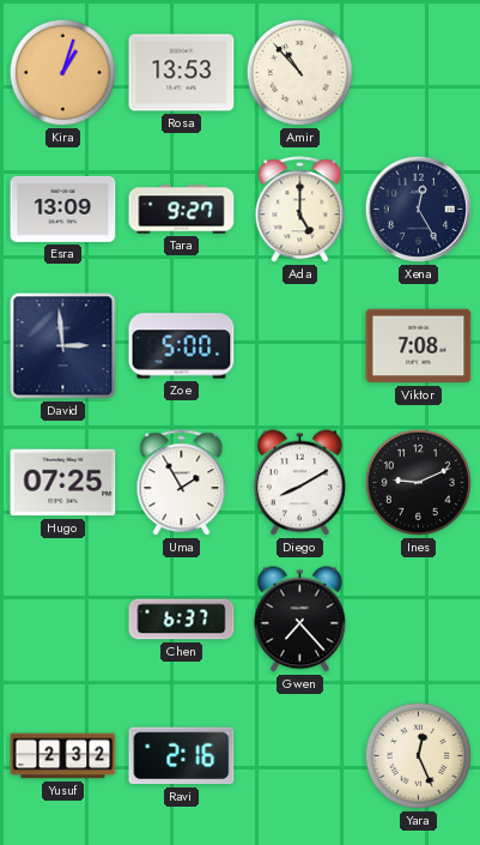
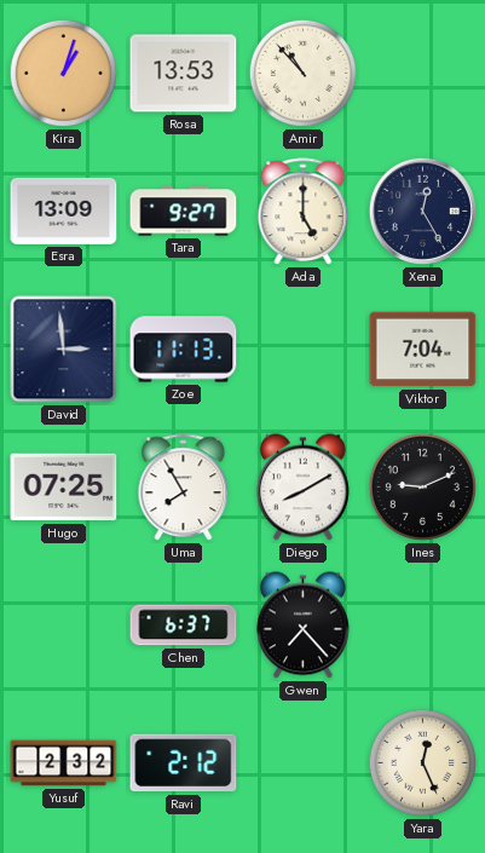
Zoe: 5:00 -> 11:13
Viktor: 7:08 -> 7:04
Uma: 1:55 -> 7:55
Ravi: 2:16 -> 2:12
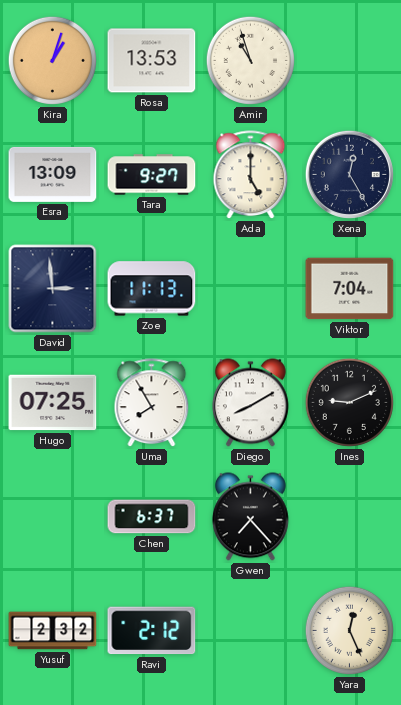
Amir: 10:53 -> 10:57
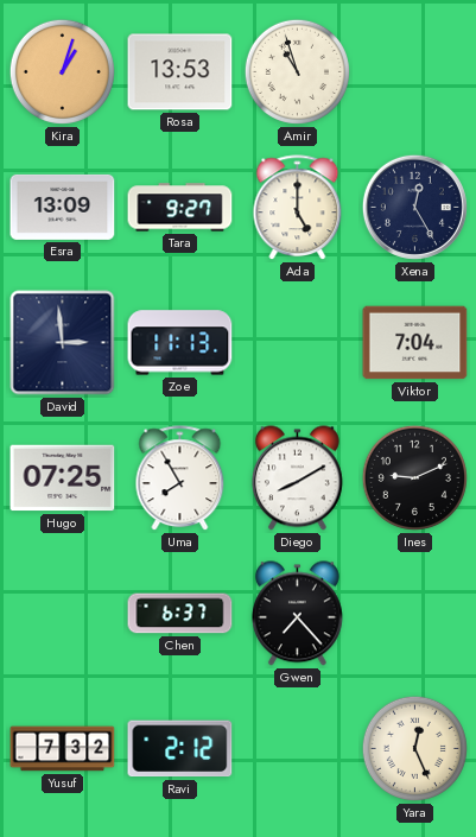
Yusuf: 2:32 -> 7:32
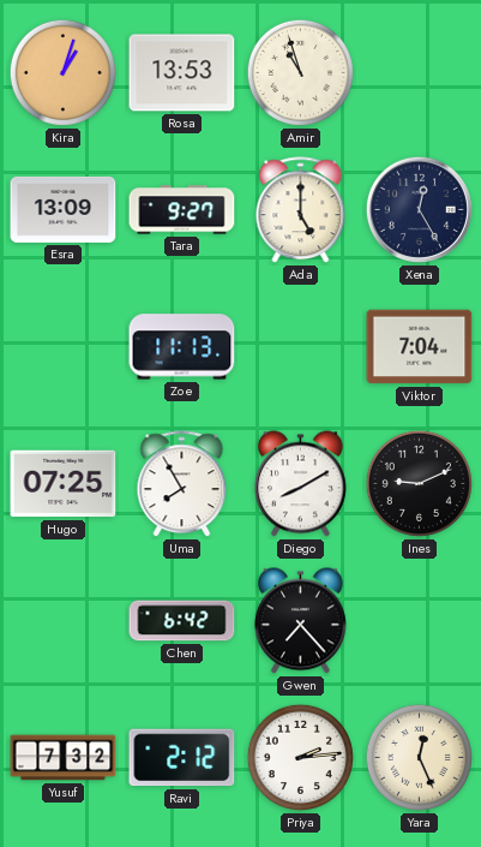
David: 2:59 -> none
Chen: 6:37 -> 6:42
Priya: none -> 2:14
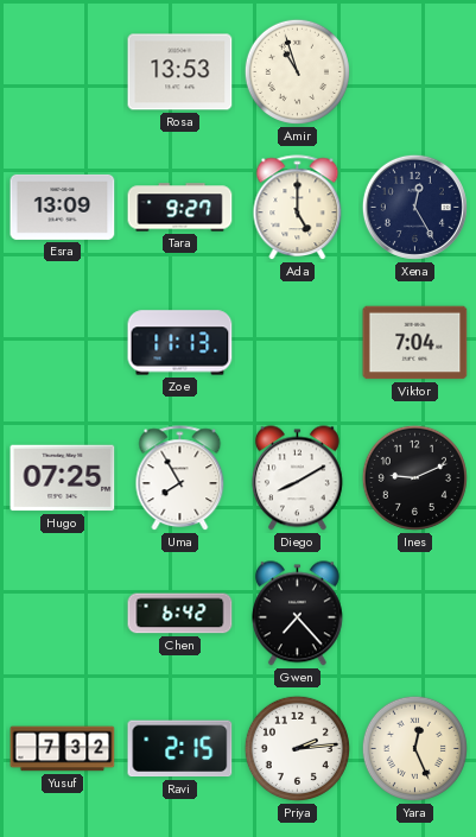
Kira: 1:03 -> none
Ravi: 2:12 -> 2:15
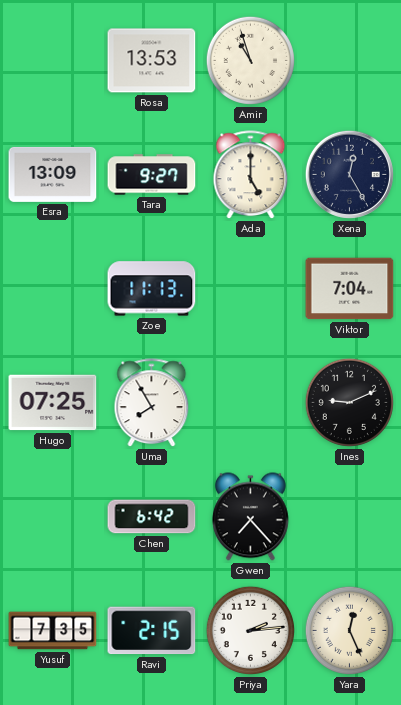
Diego: 8:10 -> none
Yusuf: 7:32 -> 7:35
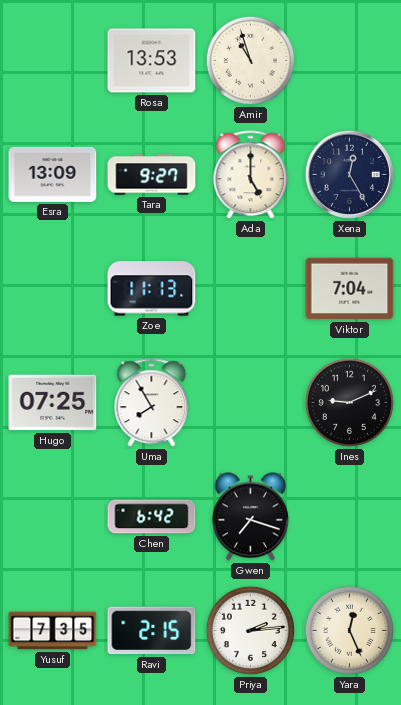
Gwen: 7:23 -> 7:18
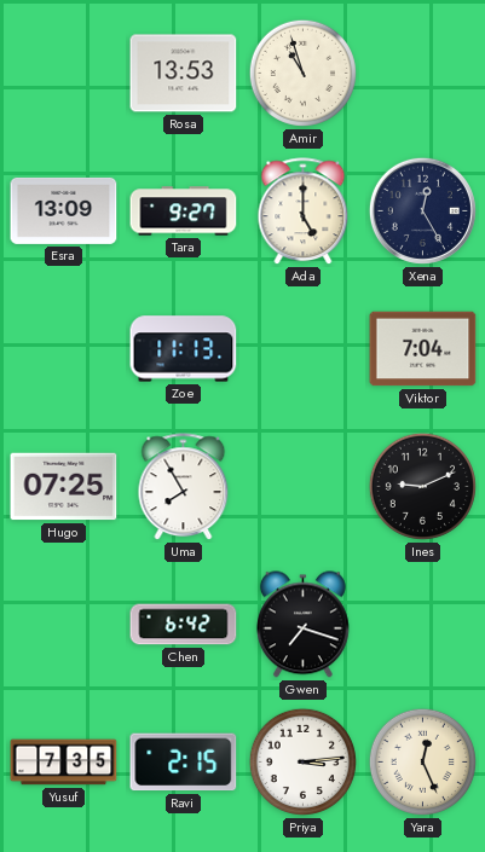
Priya: 2:14 -> 3:14
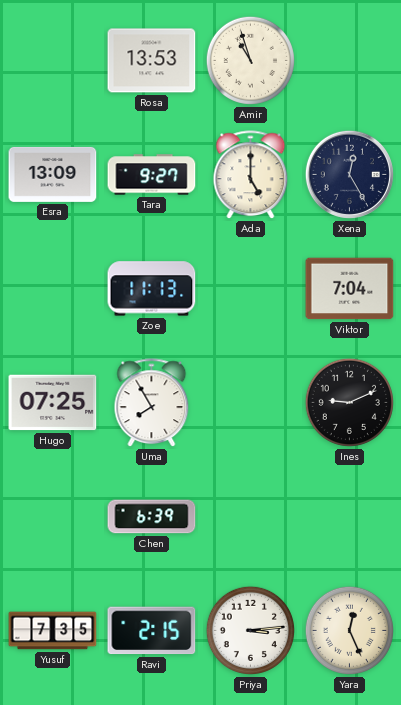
Chen: 6:42 -> 6:39
Gwen: 7:18 -> none
